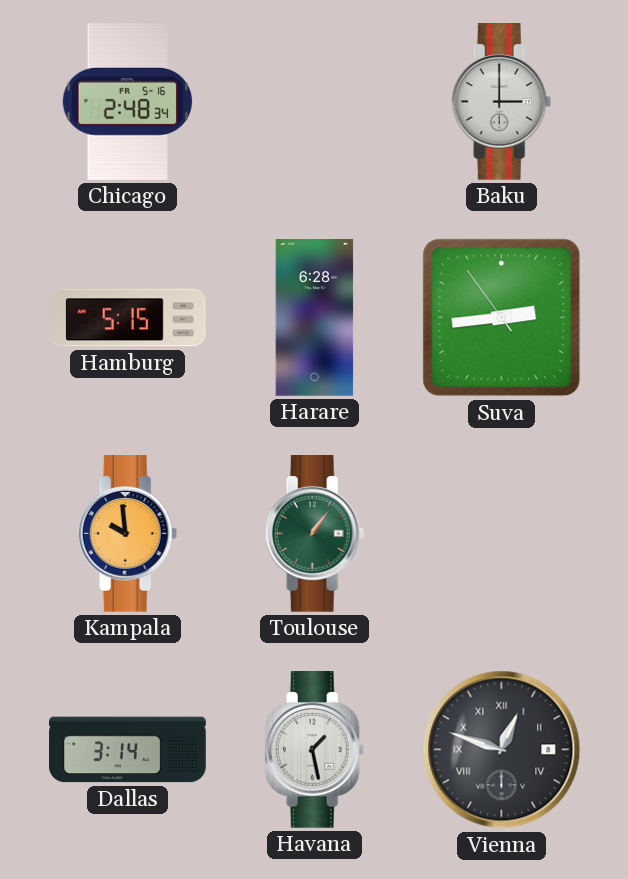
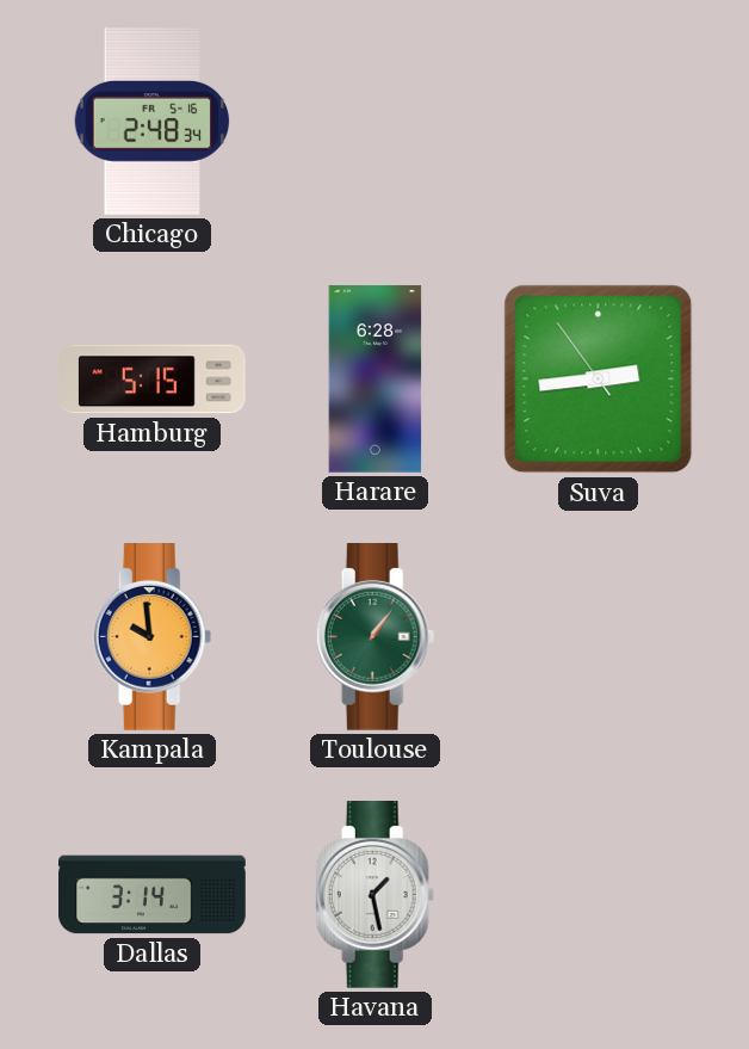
Baku: 3:00 -> none
Vienna: 12:48 -> none
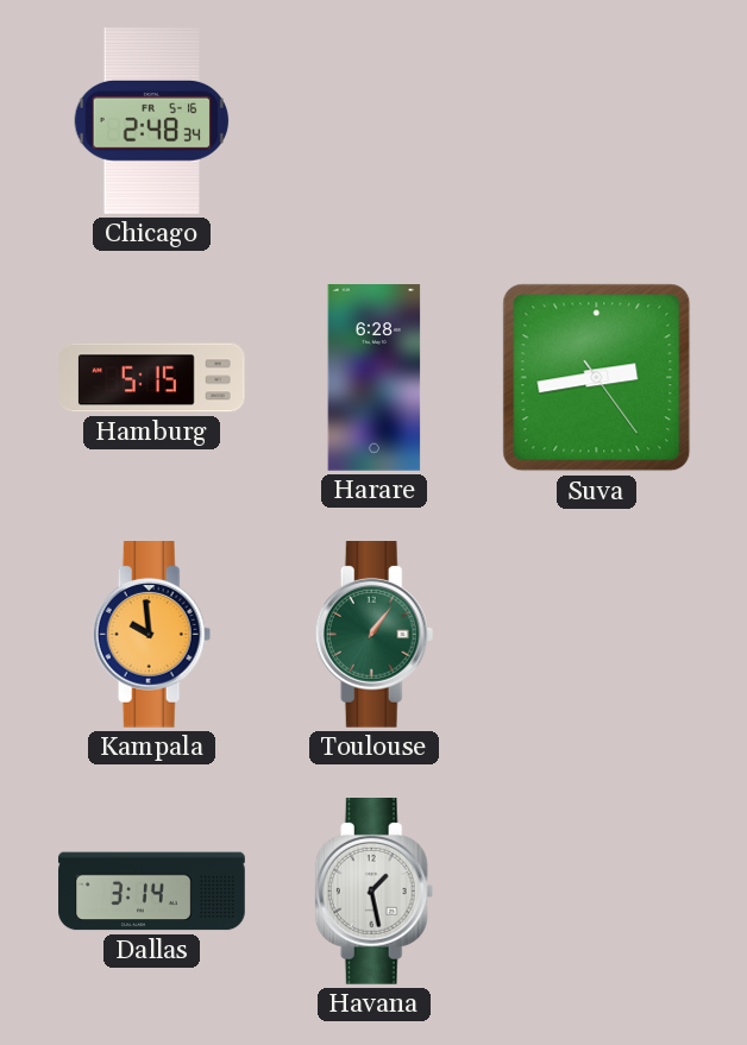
Suva: 2:43:54 -> 2:43:24
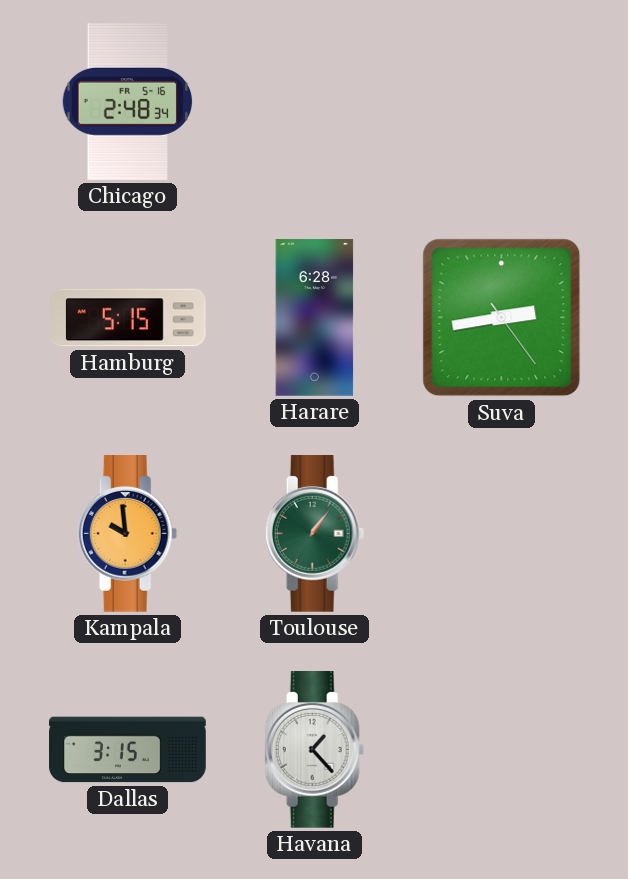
Dallas: 3:14 -> 3:15
Havana: 1:28 -> 1:23
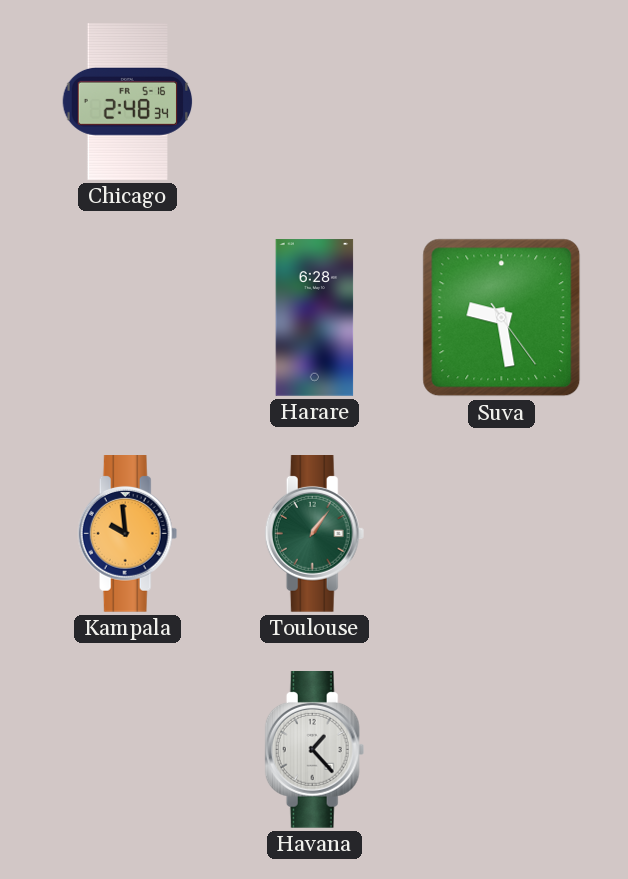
Hamburg: 5:15 -> none
Suva: 2:43 -> 9:28
Dallas: 3:15 -> none
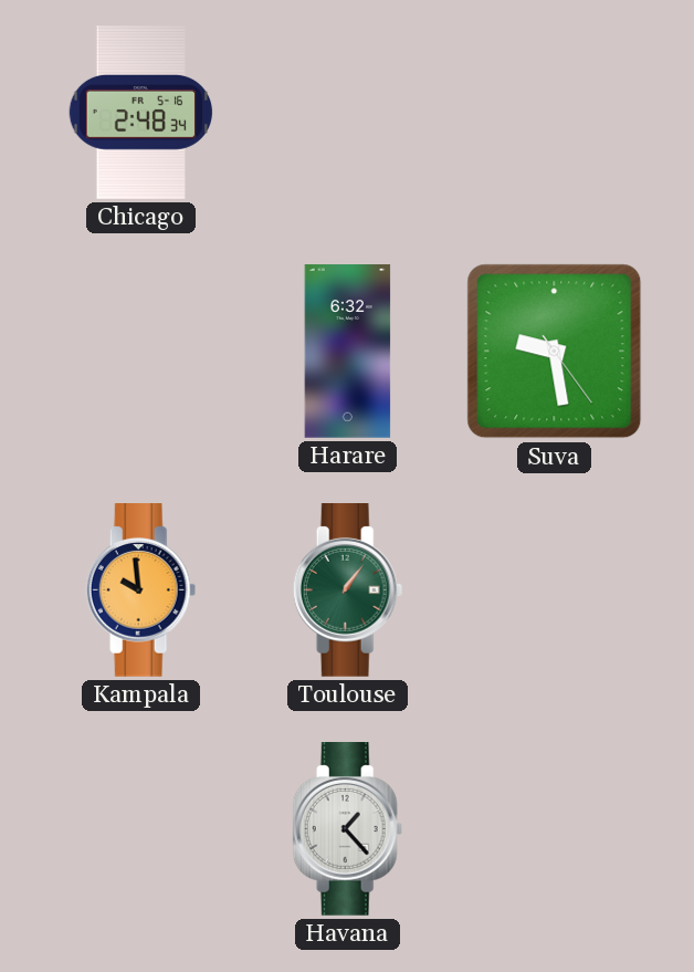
Harare: 6:28 -> 6:32
